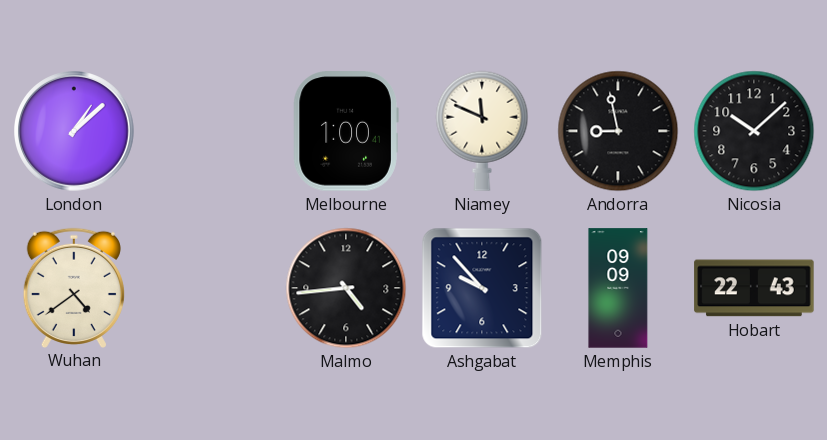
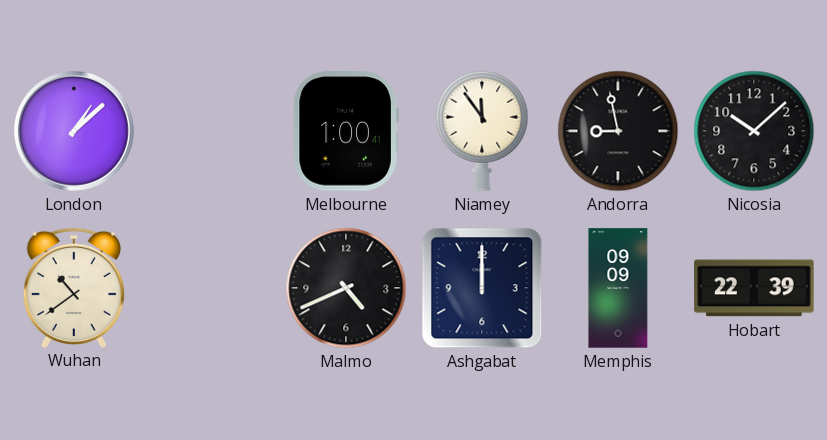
Niamey: 11:49 -> 11:54
Wuhan: 4:39 -> 10:39
Malmo: 4:44 -> 4:41
Ashgabat: 9:53 -> 12:00
Hobart: 22:43 -> 22:39
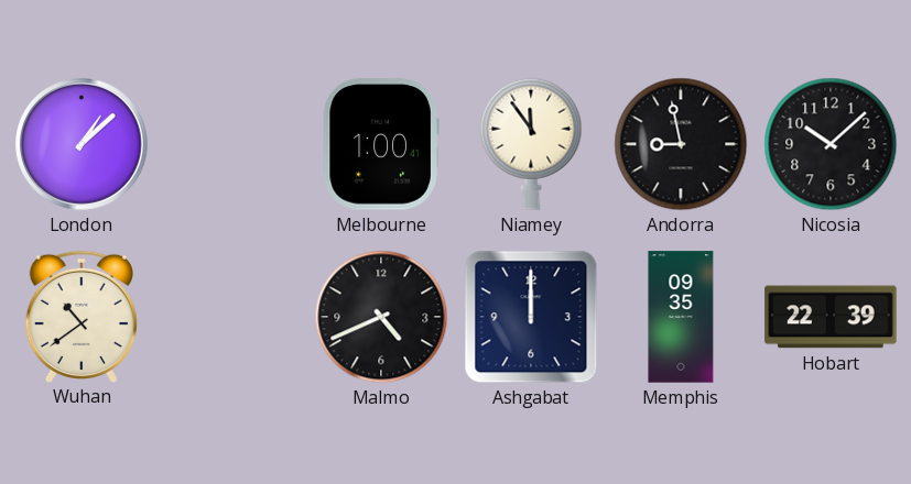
Memphis: 09:09 -> 09:35
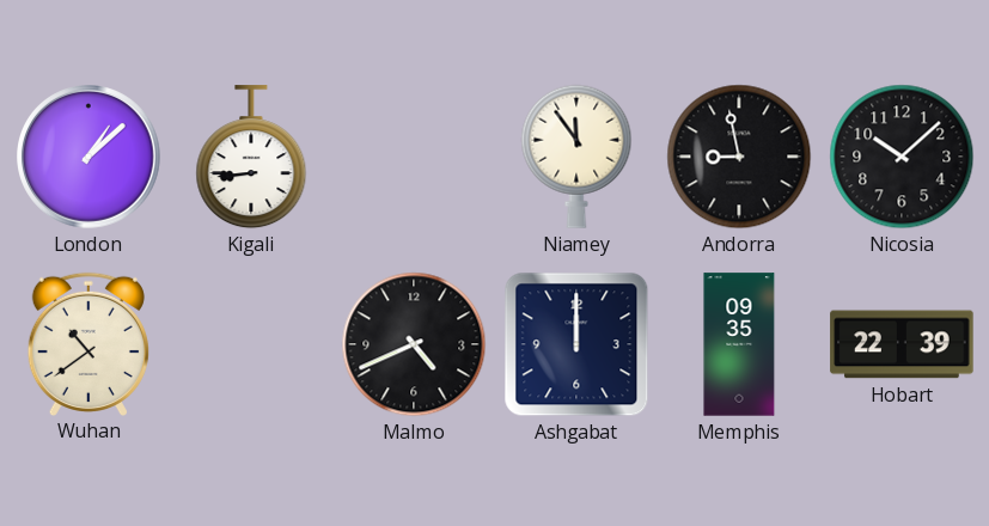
Kigali: none -> 8:44
Melbourne: 1:00 -> none
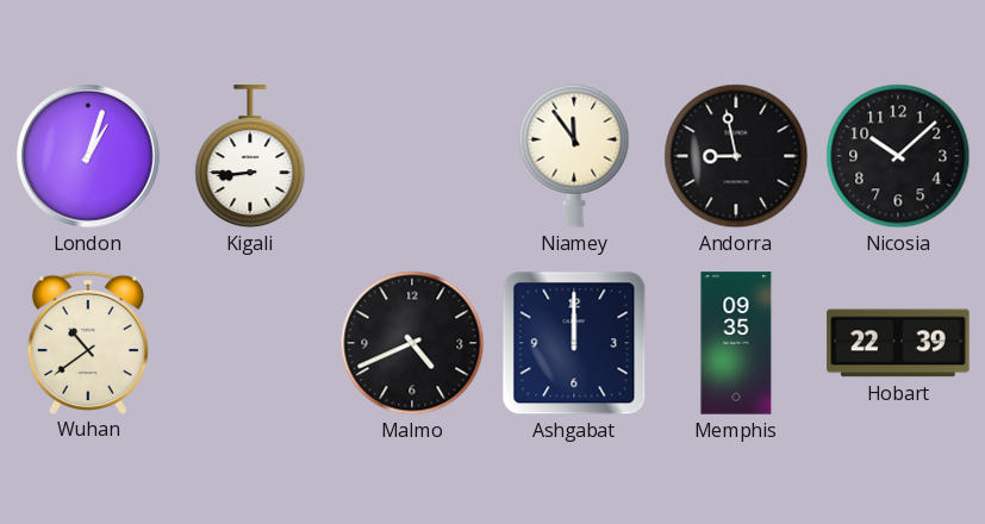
London: 1:08 -> 1:03
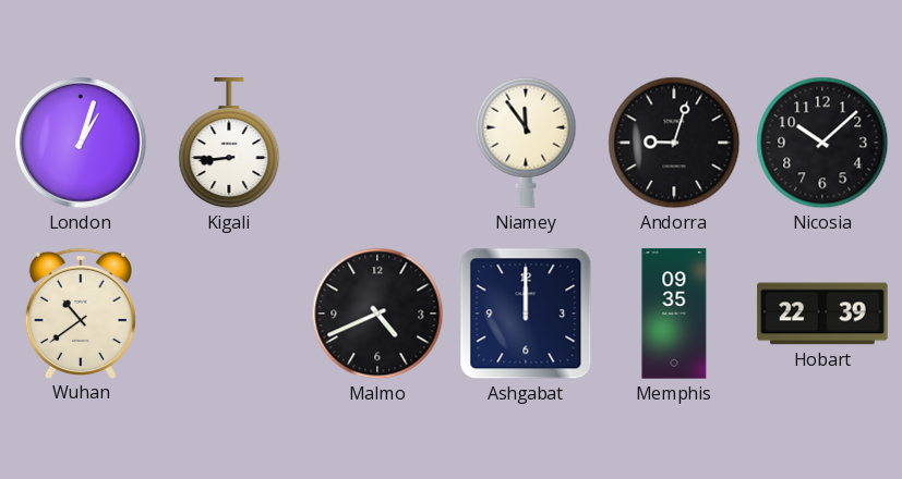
Andorra: 8:58 -> 9:03
